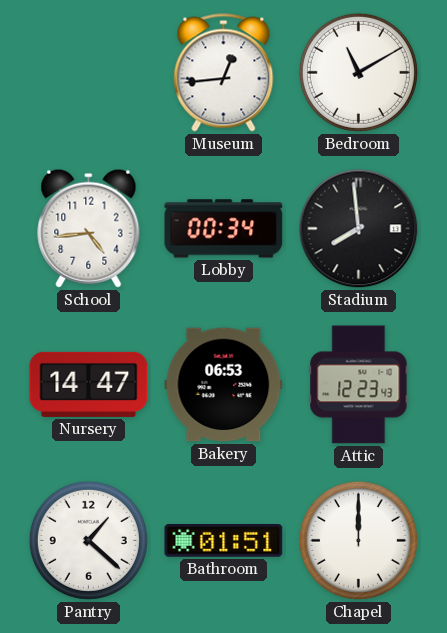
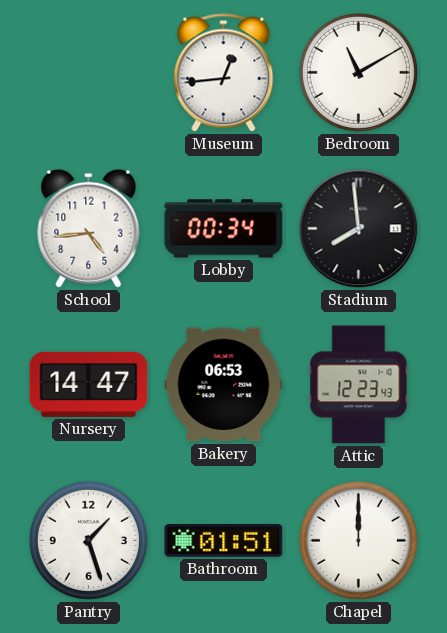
Pantry: 1:22 -> 1:27
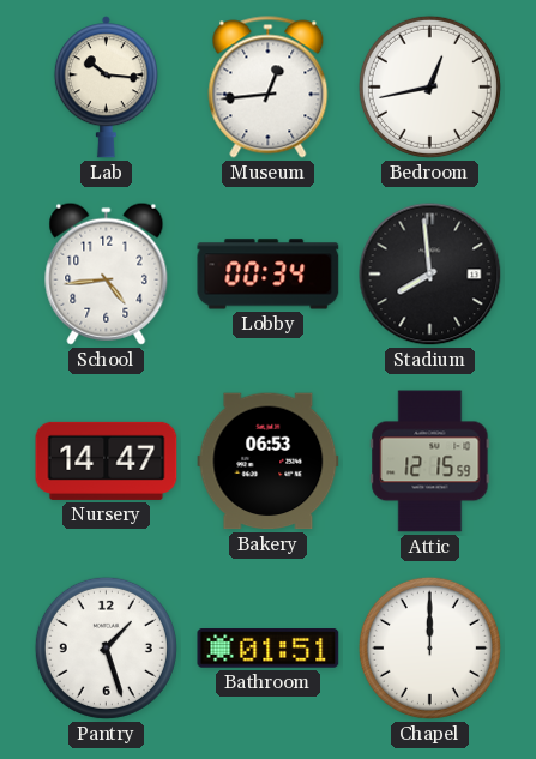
Lab: none -> 10:16
Bedroom: 11:10 -> 12:43
Attic: 12:23 -> 12:15
